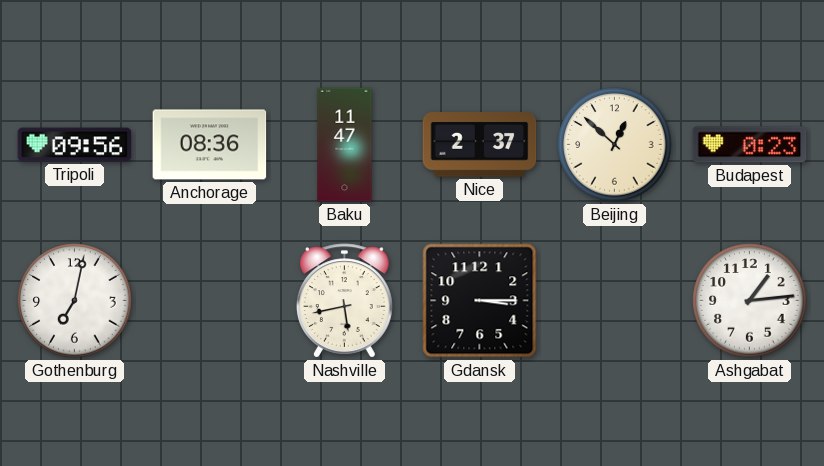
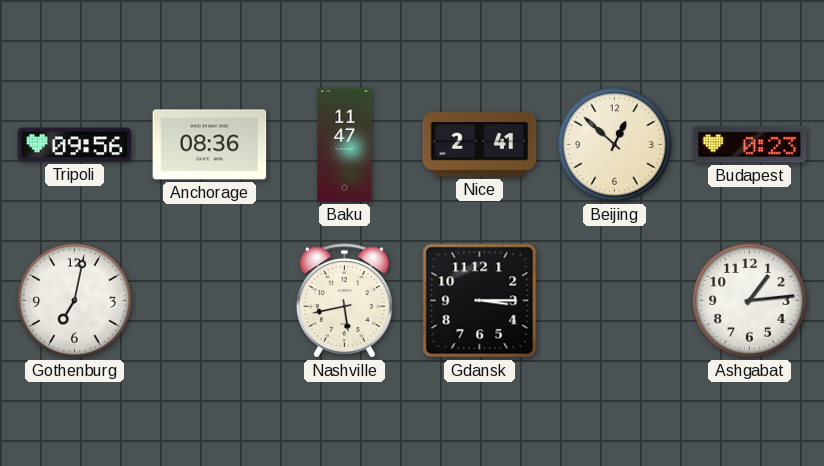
Nice: 2:37 -> 2:41
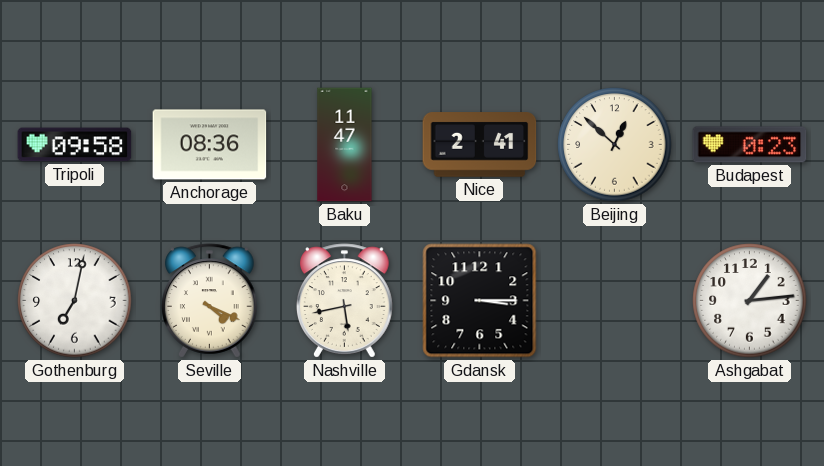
Tripoli: 09:56 -> 09:58
Seville: none -> 4:19
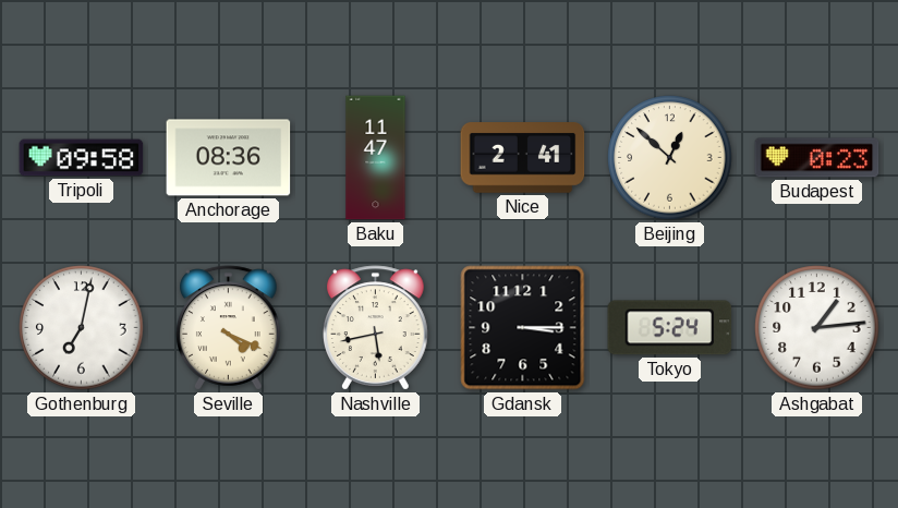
Tokyo: none -> 5:24
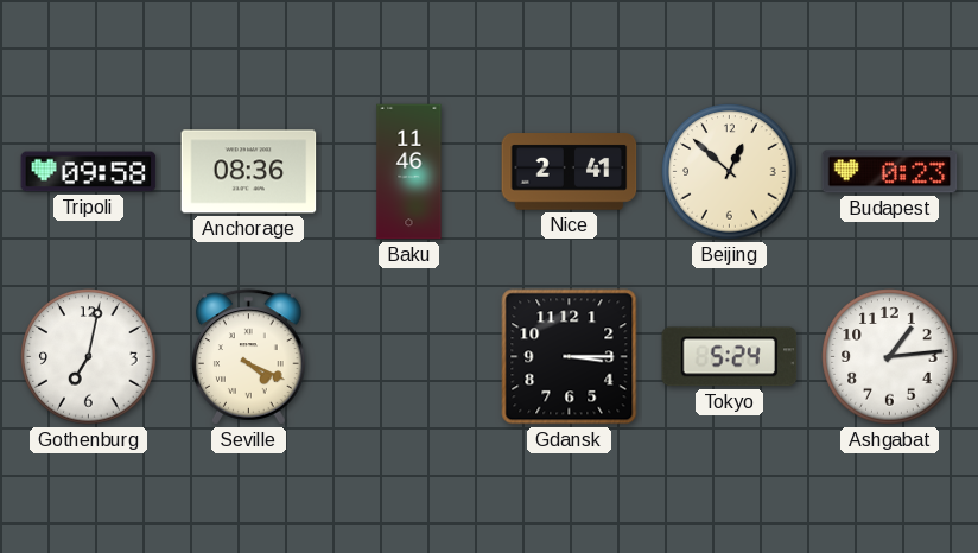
Baku: 11:47 -> 11:46
Nashville: 5:43 -> none
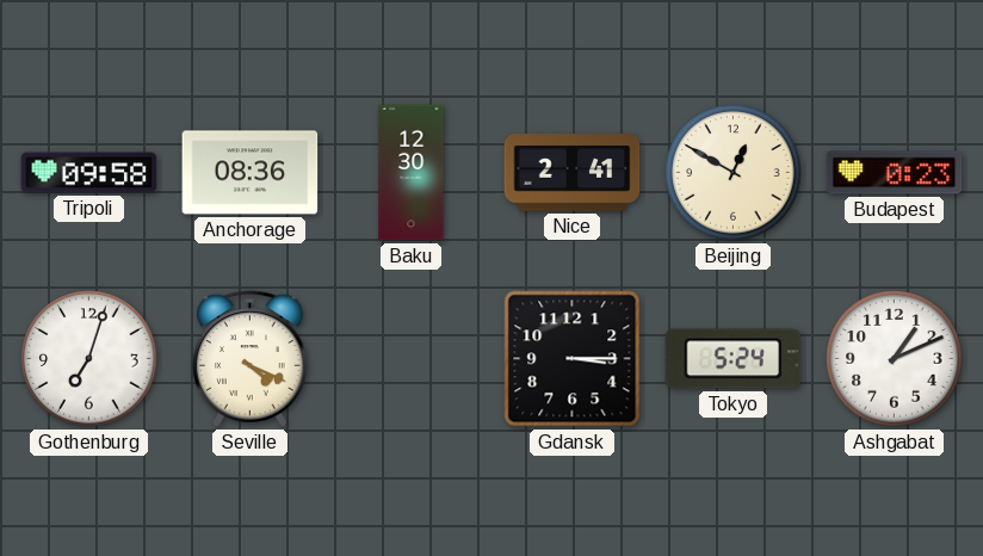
Baku: 11:46 -> 12:30
Beijing: 12:52 -> 12:50
Gothenburg: 7:02 -> 7:03
Ashgabat: 1:14 -> 1:11
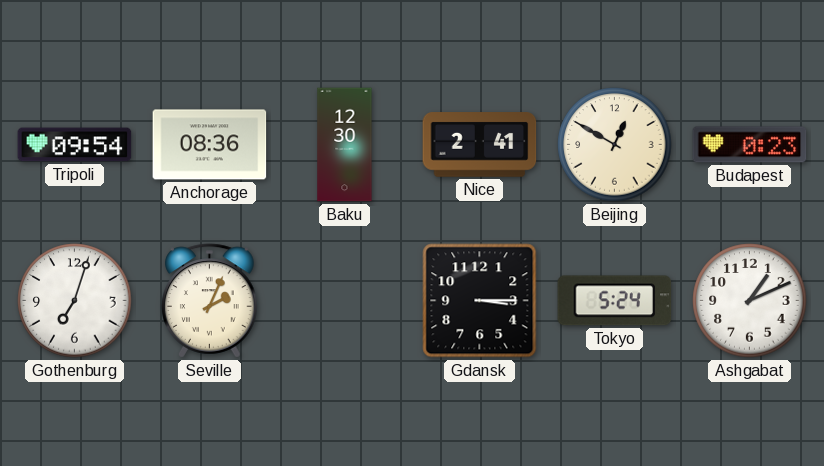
Tripoli: 09:58 -> 09:54
Seville: 4:19 -> 2:04
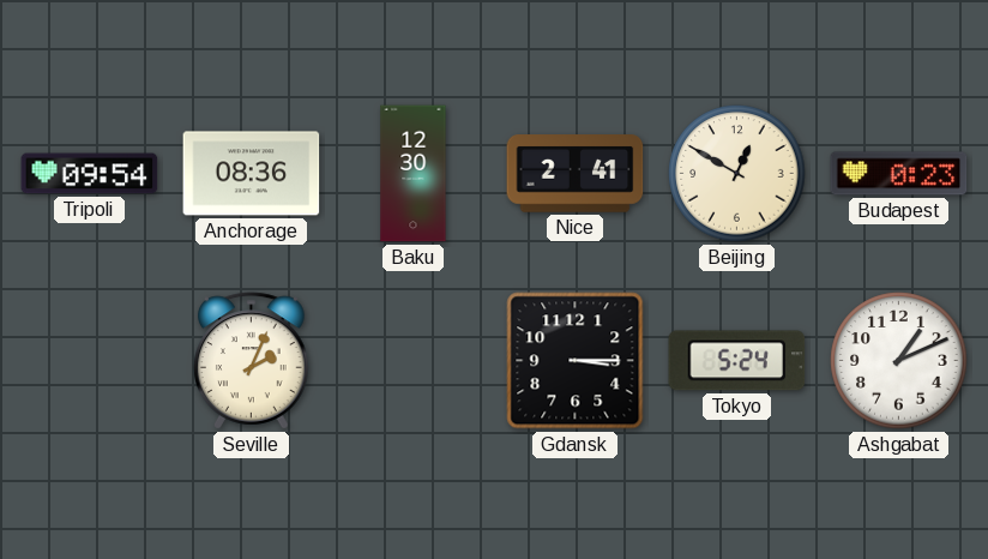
Gothenburg: 7:03 -> none
